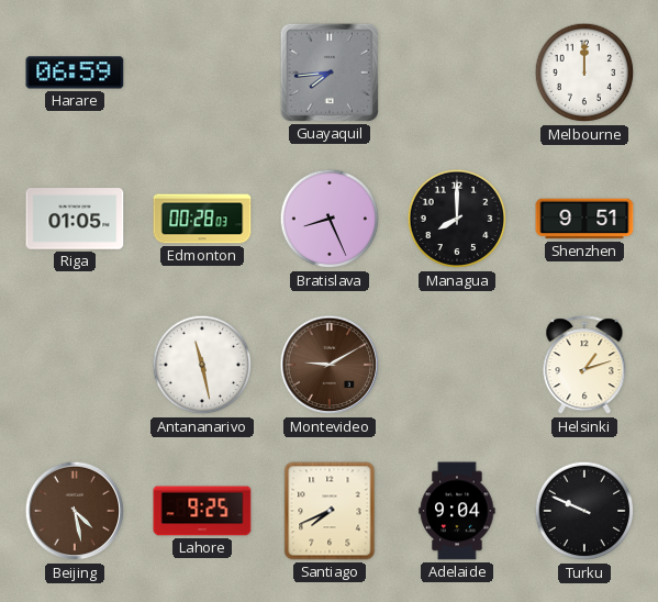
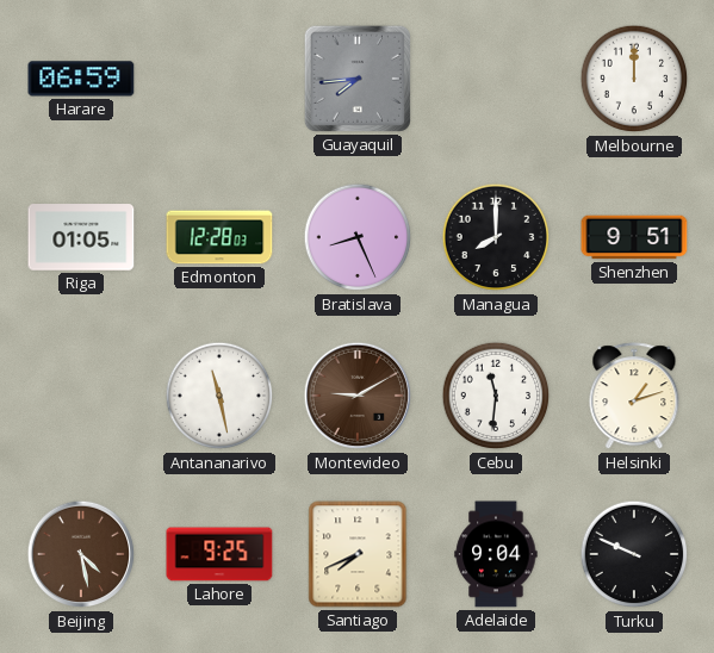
Edmonton: 00:28 -> 12:28
Cebu: none -> 11:31
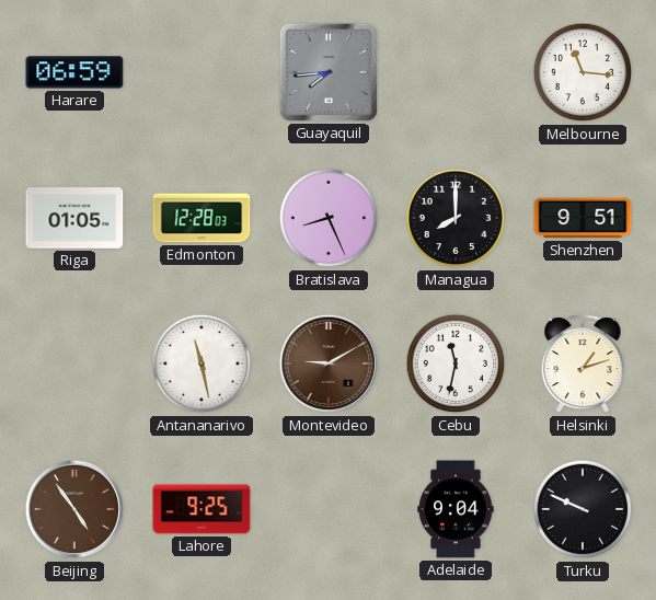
Melbourne: 12:00 -> 11:16
Cebu: 11:31 -> 11:32
Beijing: 4:28 -> 4:54
Santiago: 7:41 -> none
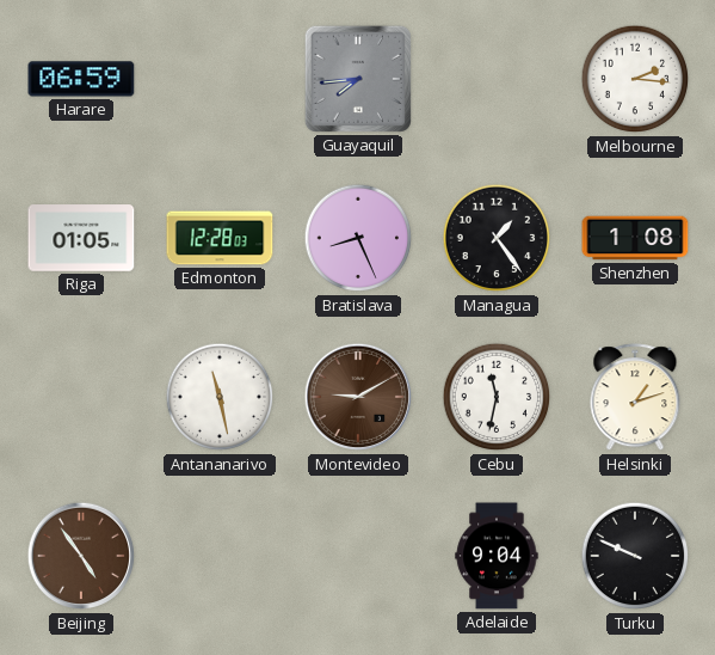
Melbourne: 11:16 -> 2:16
Managua: 8:00 -> 1:24
Shenzhen: 9:51 -> 1:08
Lahore: 9:25 -> none
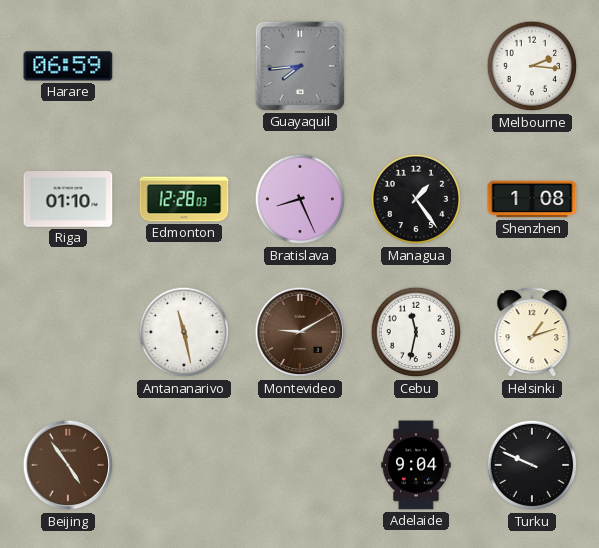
Riga: 01:05 -> 01:10
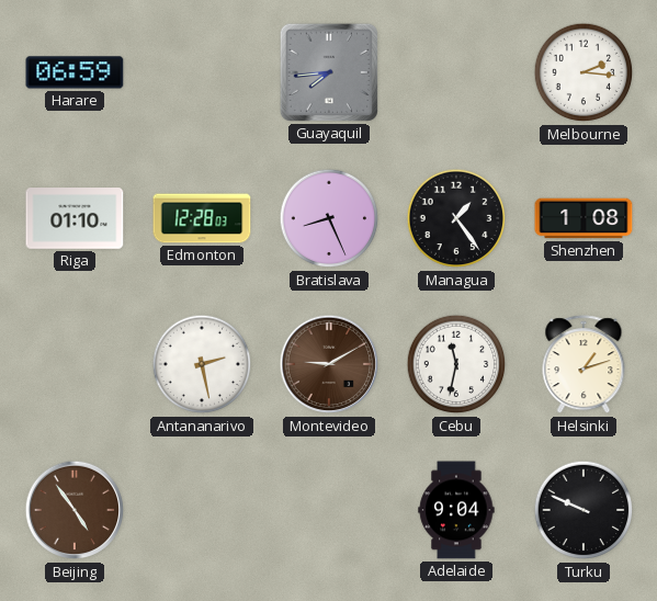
Antananarivo: 11:28 -> 2:28
